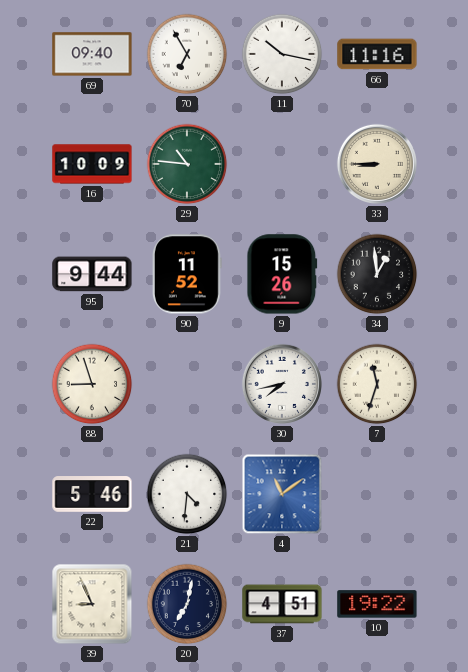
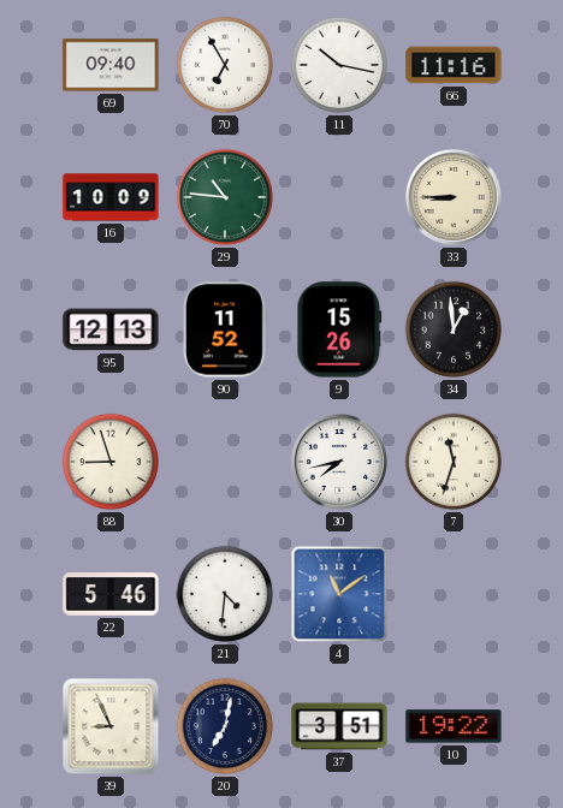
95: 9:44 -> 12:13
37: 4:51 -> 3:51
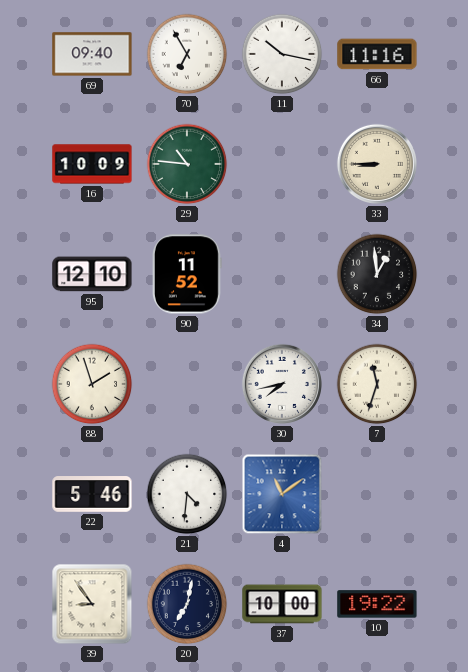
95: 12:13 -> 12:10
9: 15:26 -> none
88: 8:57 -> 1:57
39: 8:56 -> 8:54
37: 3:51 -> 10:00
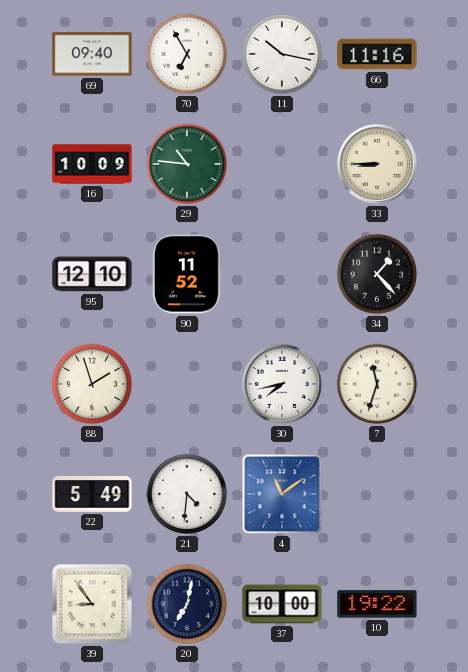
34: 12:59 -> 1:23
22: 5:46 -> 5:49
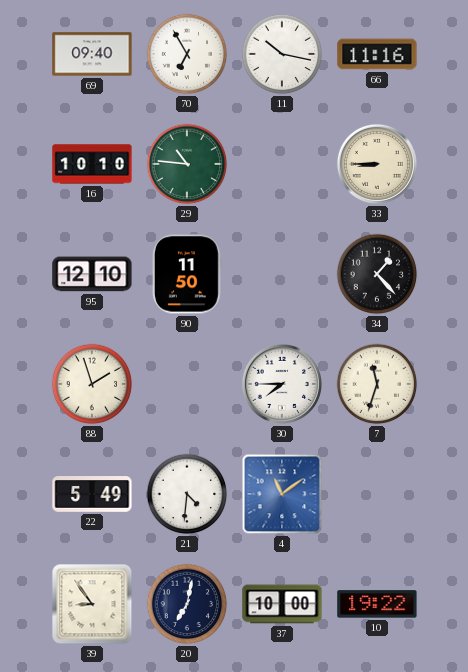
16: 10:09 -> 10:10
90: 11:52 -> 11:50
30: 7:43 -> 7:45
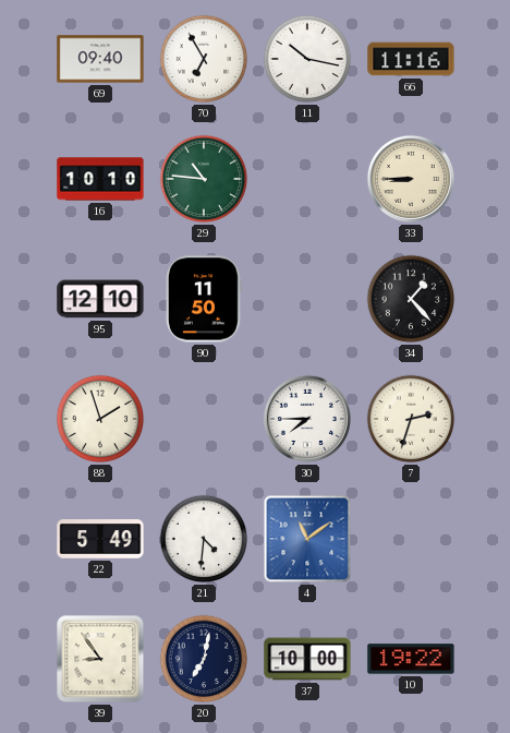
7: 11:33 -> 2:33
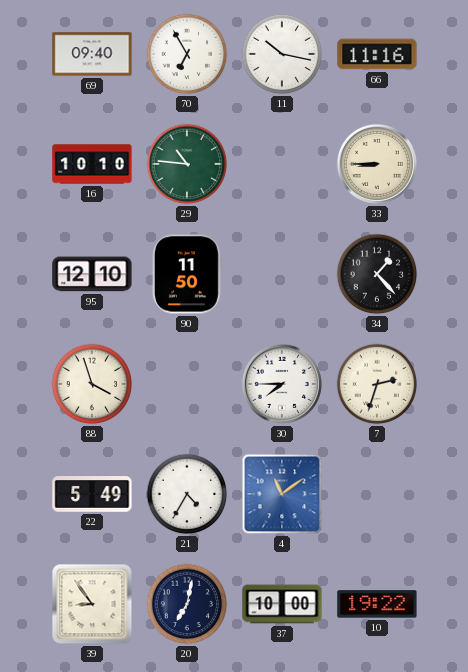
88: 1:57 -> 3:57
21: 4:31 -> 4:35
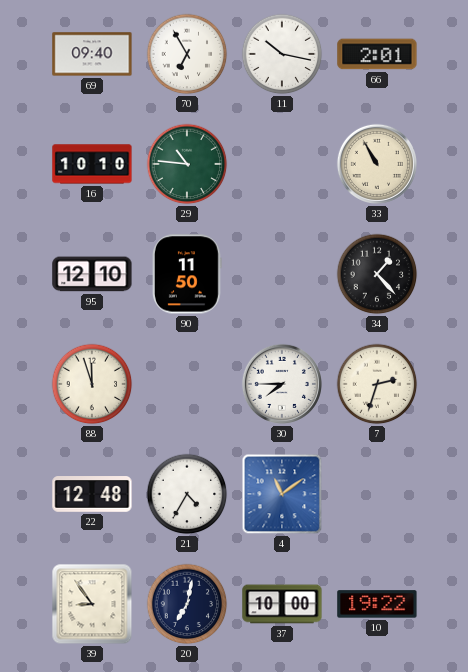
66: 11:16 -> 2:01
33: 8:45 -> 10:55
88: 3:57 -> 11:57
22: 5:49 -> 12:48
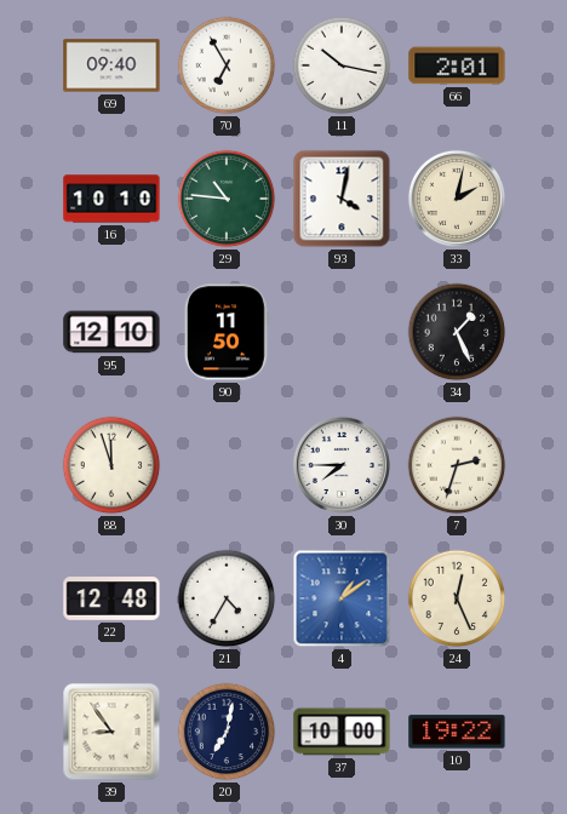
93: none -> 4:02
33: 10:55 -> 2:02
34: 1:23 -> 1:26
4: 11:09 -> 1:09
24: none -> 12:26
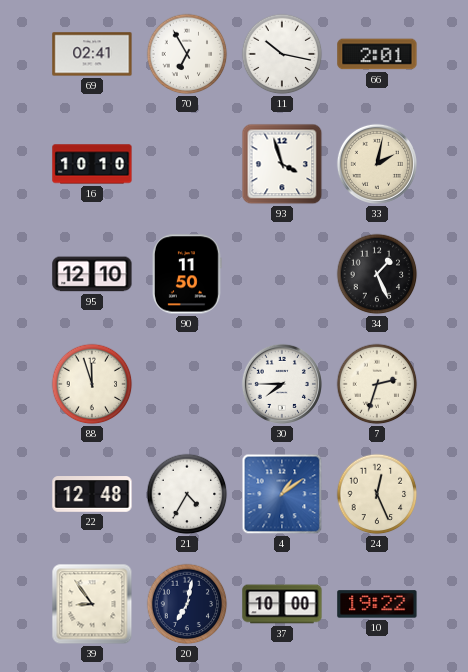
69: 09:40 -> 02:41
29: 10:46 -> none
93: 4:02 -> 3:57
